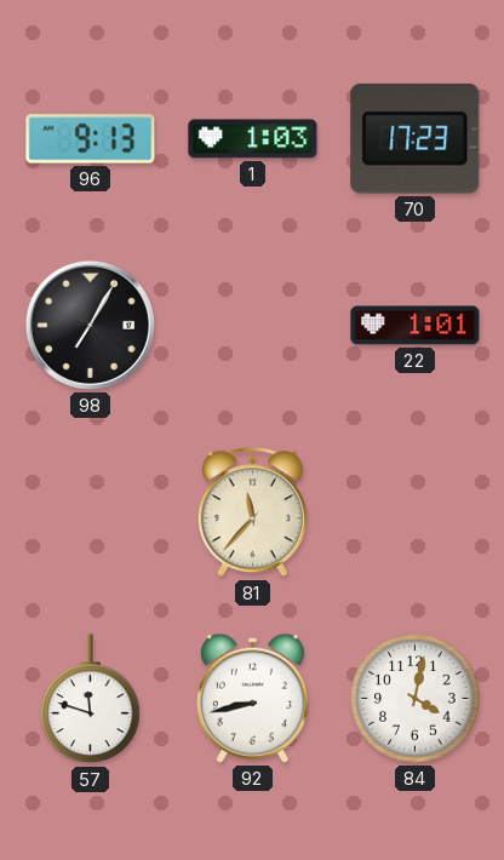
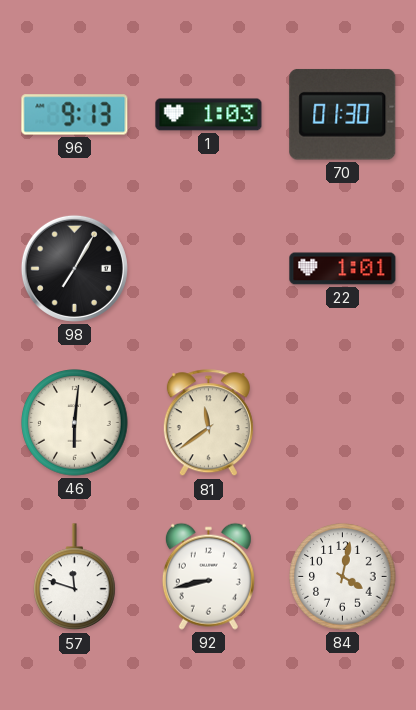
70: 17:23 -> 01:30
46: none -> 6:01
81: 11:37 -> 11:39
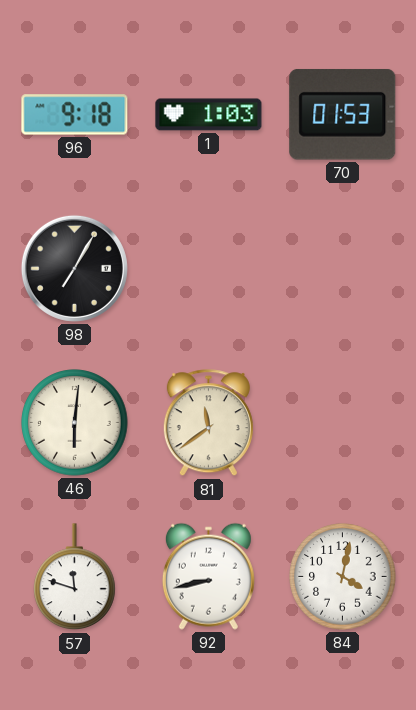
96: 9:13 -> 9:18
70: 01:30 -> 01:53
22: 1:01 -> none
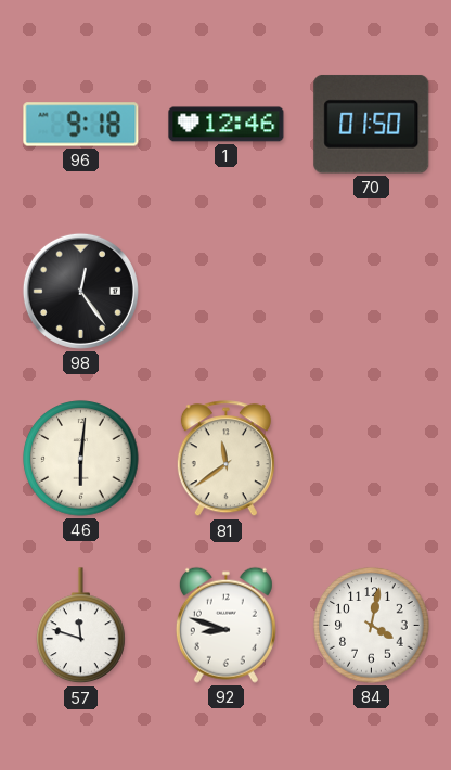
1: 1:03 -> 12:46
70: 01:53 -> 01:50
98: 7:05 -> 12:24
92: 8:43 -> 8:48
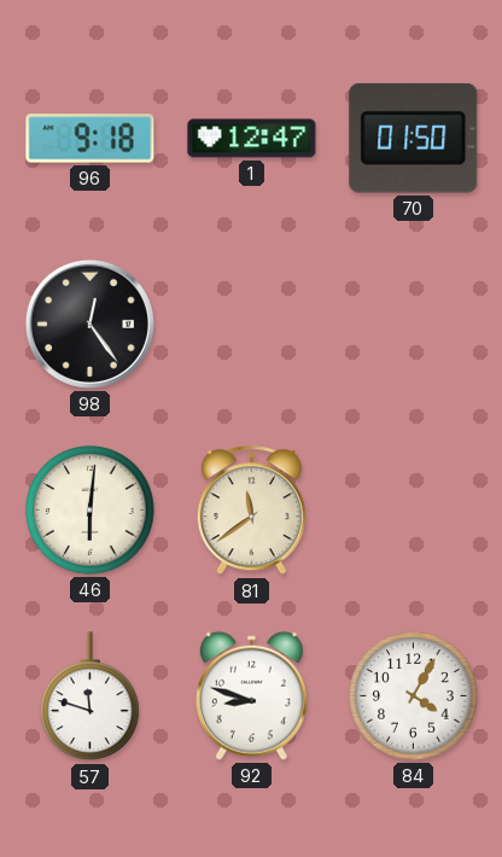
1: 12:46 -> 12:47
84: 4:02 -> 4:05
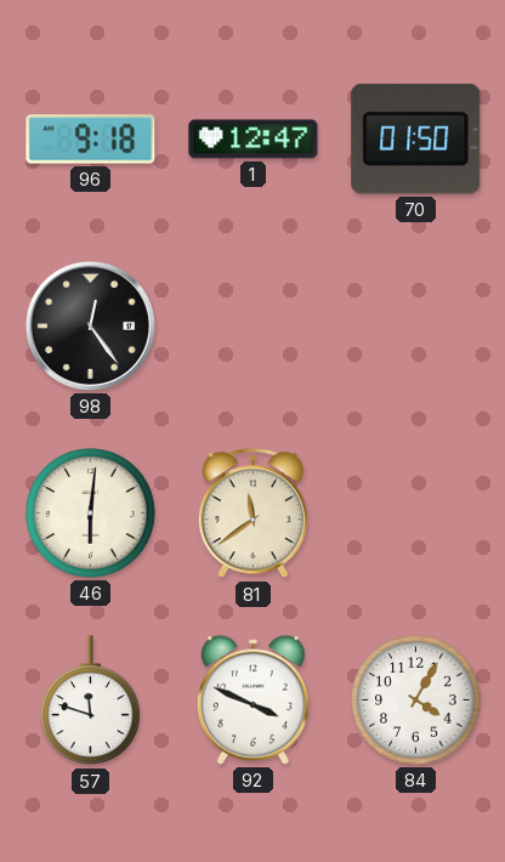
92: 8:48 -> 3:49
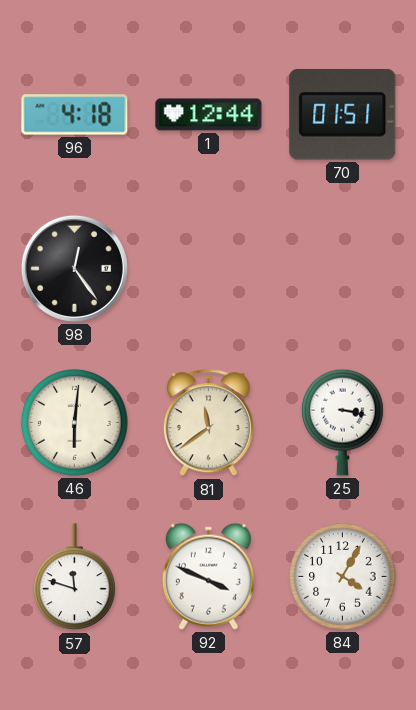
96: 9:18 -> 4:18
1: 12:47 -> 12:44
70: 01:50 -> 01:51
25: none -> 3:17
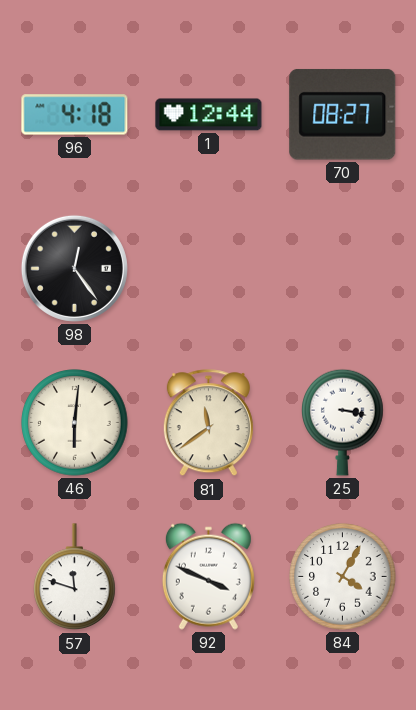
70: 01:51 -> 08:27
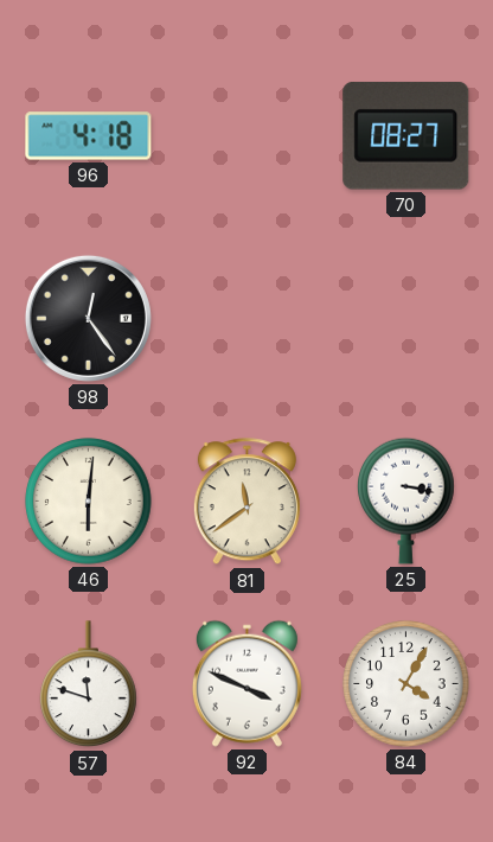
1: 12:44 -> none
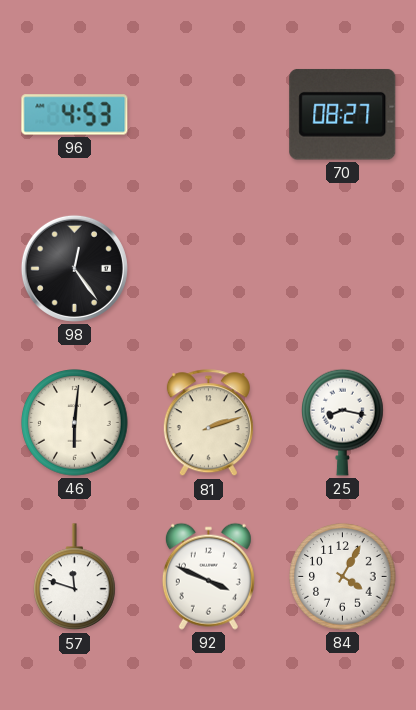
96: 4:18 -> 4:53
81: 11:39 -> 2:12
25: 3:17 -> 8:17
